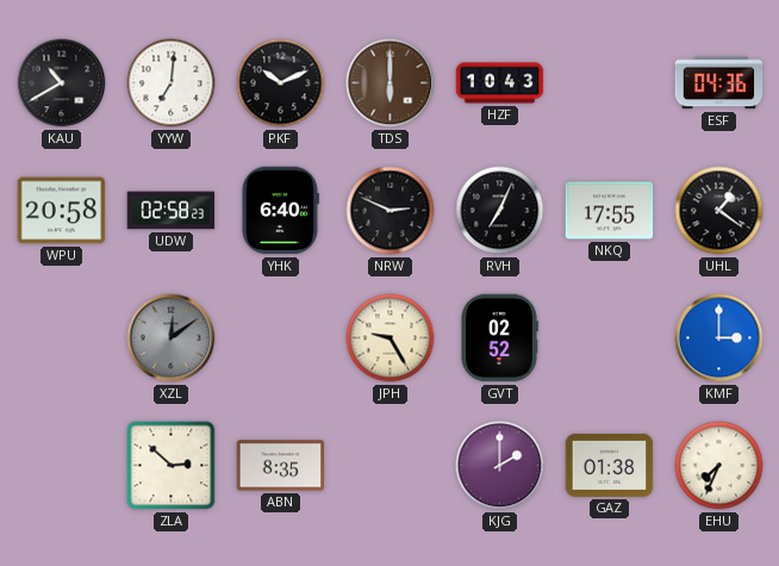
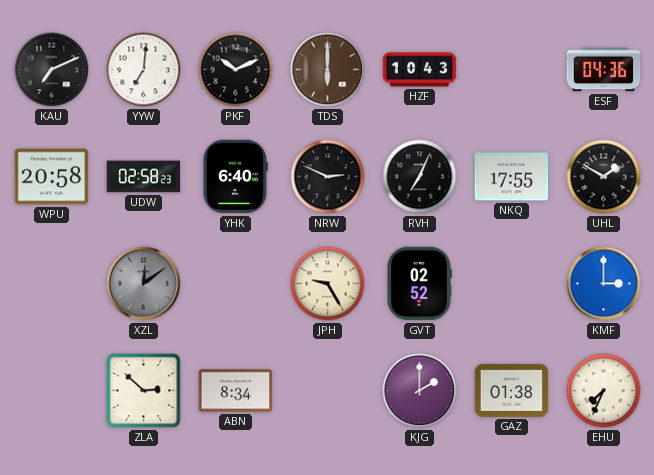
KAU: 10:40 -> 7:11
UHL: 1:21 -> 1:50
ABN: 8:35 -> 8:34
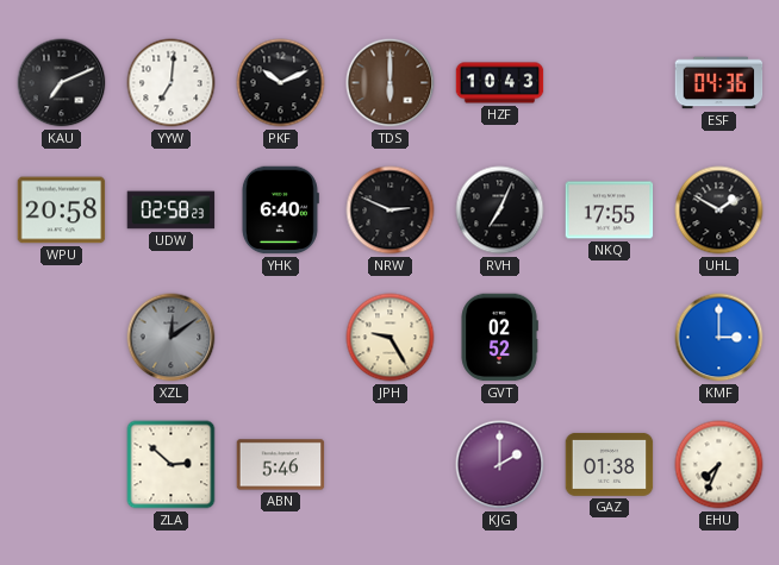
ABN: 8:34 -> 5:46
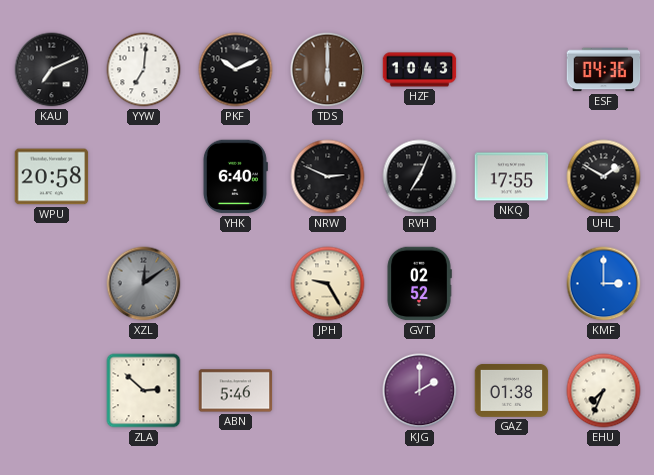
UDW: 02:58 -> none
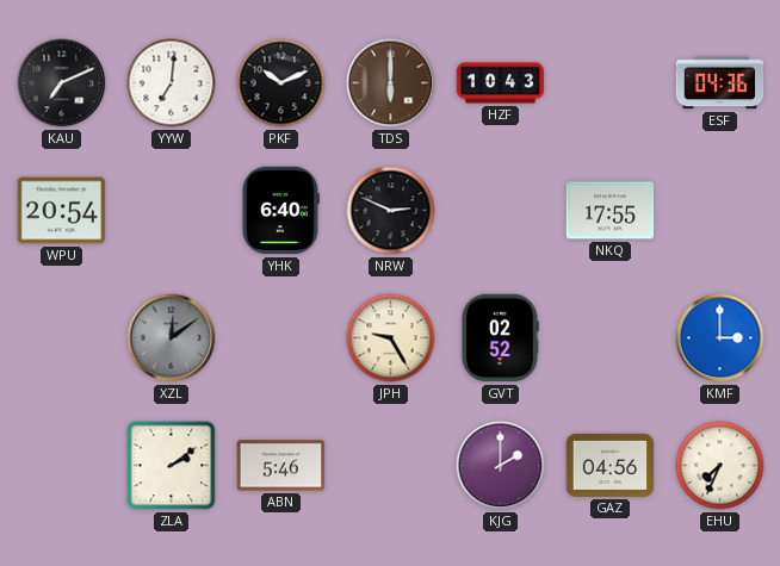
WPU: 20:58 -> 20:54
RVH: 7:04 -> none
UHL: 1:50 -> none
ZLA: 2:52 -> 2:09
GAZ: 01:38 -> 04:56
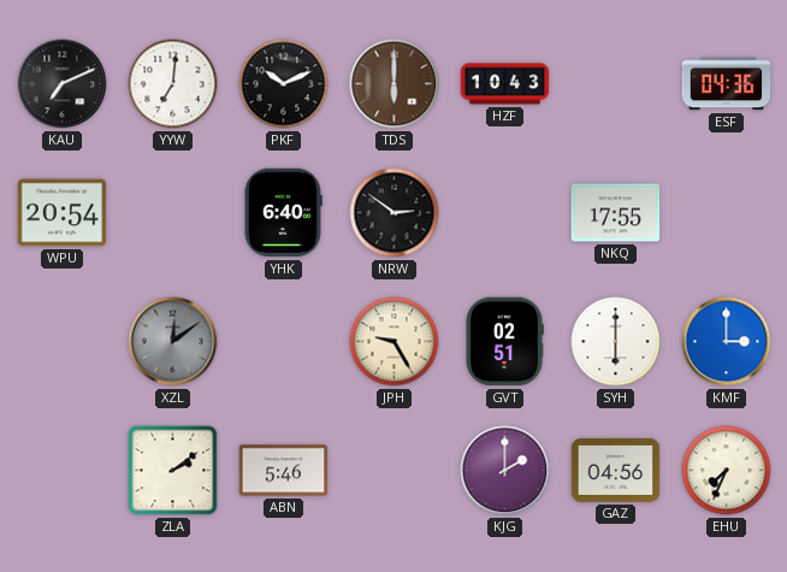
NRW: 2:49 -> 2:51
GVT: 02:52 -> 02:51
SYH: none -> 6:00
